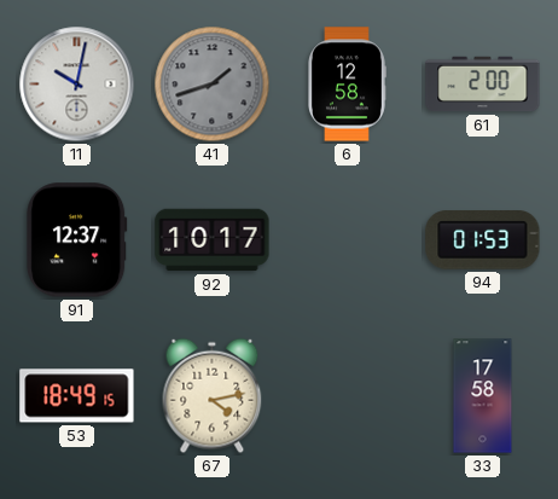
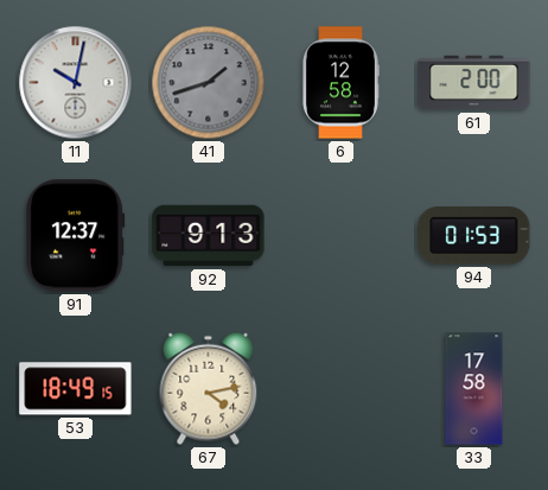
92: 10:17 -> 9:13
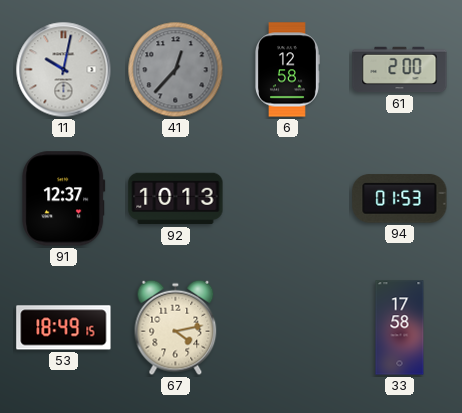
41: 1:42 -> 12:37
92: 9:13 -> 10:13
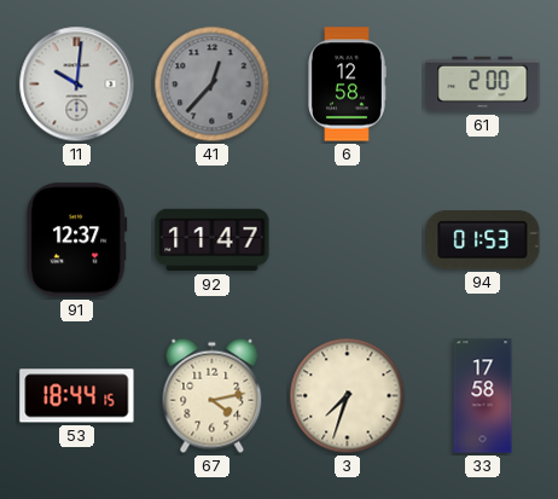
11: 10:02 -> 10:01
92: 10:13 -> 11:47
53: 18:49 -> 18:44
3: none -> 7:33
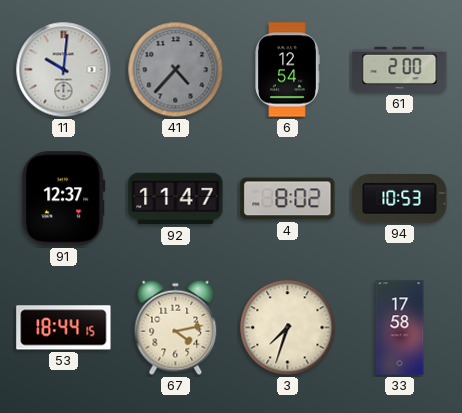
41: 12:37 -> 4:37
6: 12:58 -> 12:54
4: none -> 8:02
94: 01:53 -> 10:53
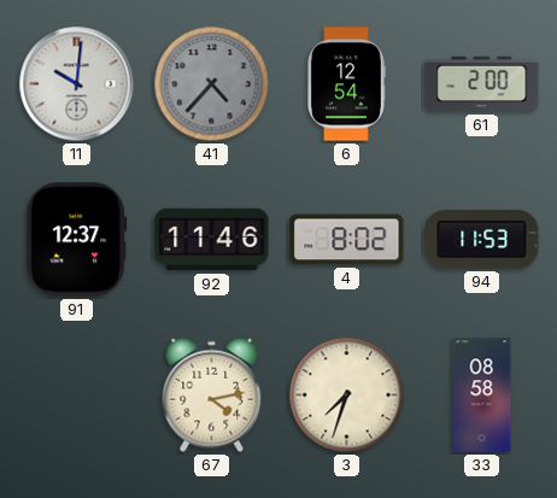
92: 11:47 -> 11:46
94: 10:53 -> 11:53
53: 18:44 -> none
33: 17:58 -> 08:58
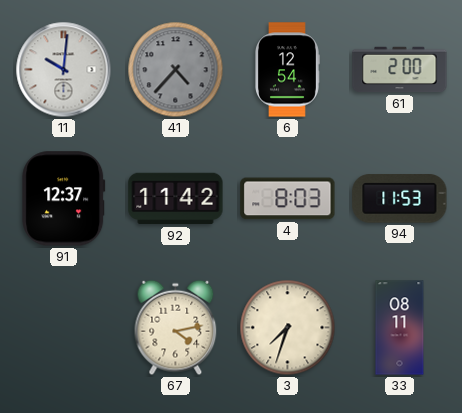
92: 11:46 -> 11:42
4: 8:02 -> 8:03
33: 08:58 -> 08:11
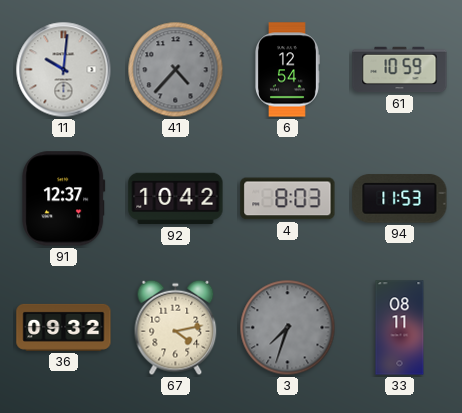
61: 2:00 -> 10:59
92: 11:42 -> 10:42
36: none -> 09:32
3 dial: cream -> grey
